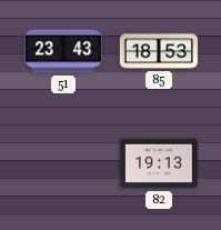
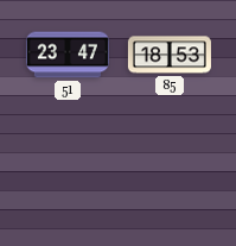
51: 23:43 -> 23:47
82: 19:13 -> none
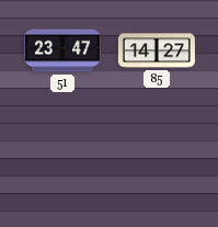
85: 18:53 -> 14:27
